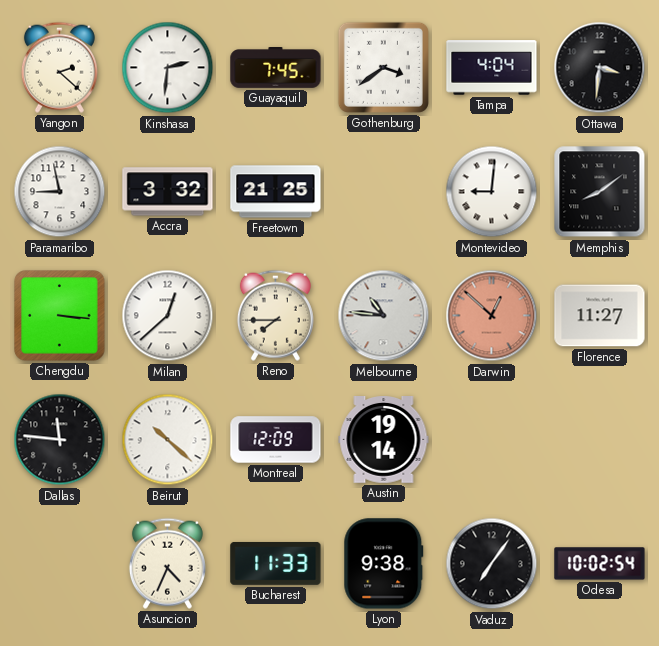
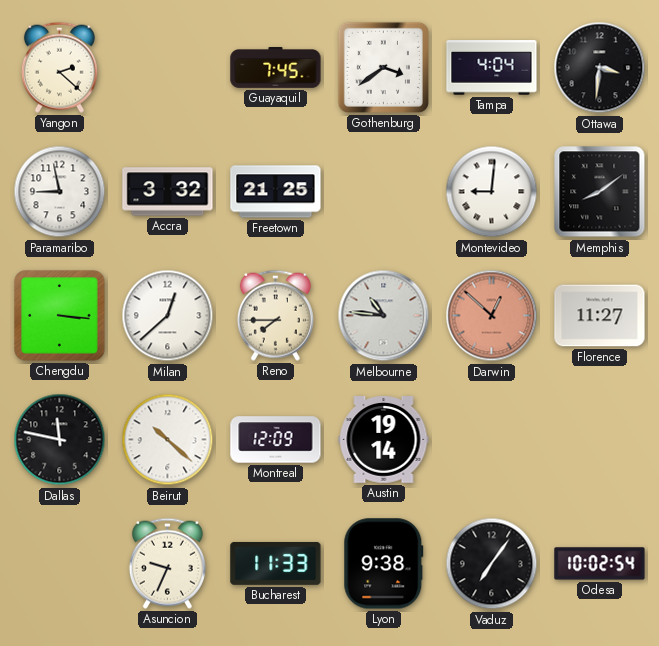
Kinshasa: 2:31 -> none
Dallas: 11:46 -> 11:47
Asuncion: 4:34 -> 9:34
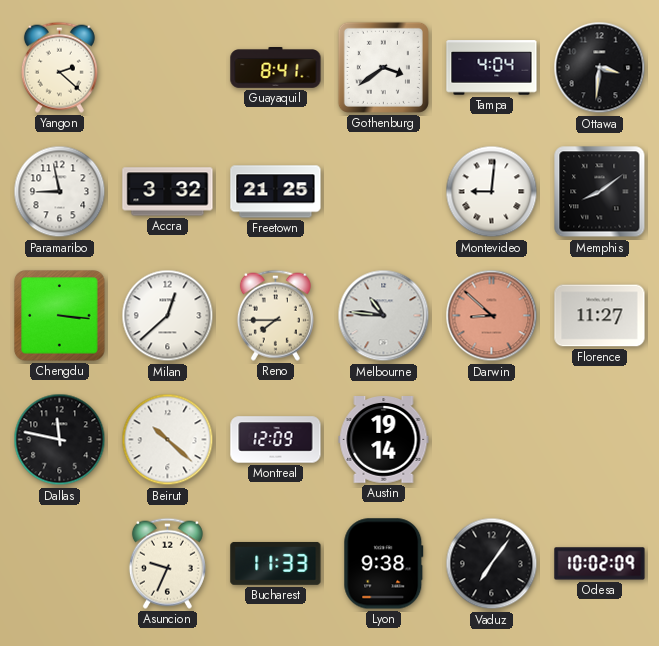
Guayaquil: 7:45 -> 8:41
Darwin: 12:52 -> 8:52
Odesa: 10:02:54 -> 10:02:09
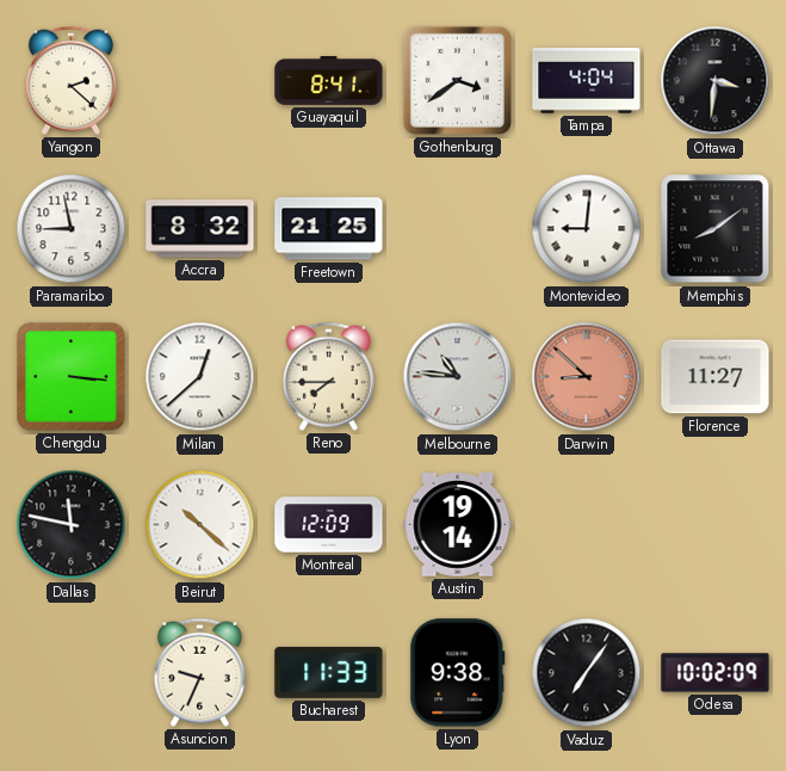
Accra: 3:32 -> 8:32
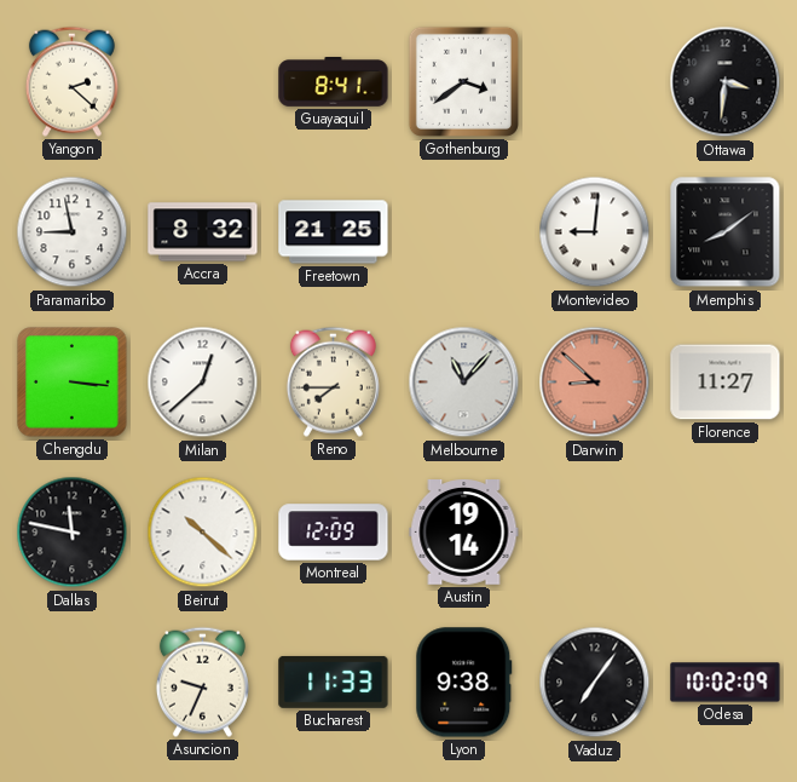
Tampa: 4:04 -> none
Melbourne: 10:46 -> 11:07
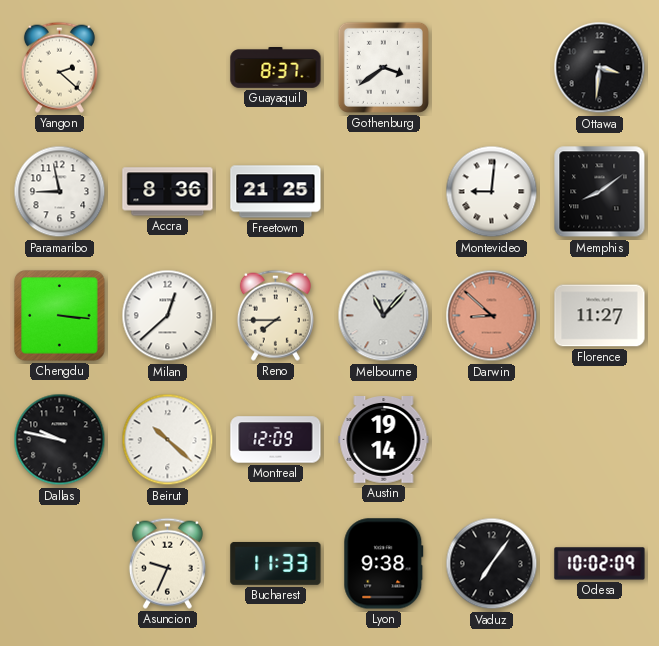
Guayaquil: 8:41 -> 8:37
Accra: 8:32 -> 8:36
Dallas: 11:47 -> 9:47
